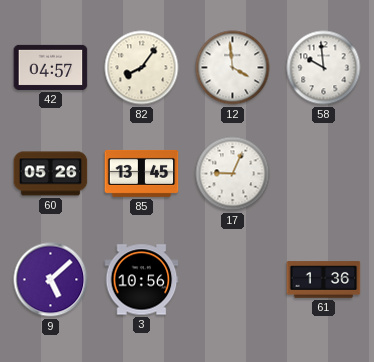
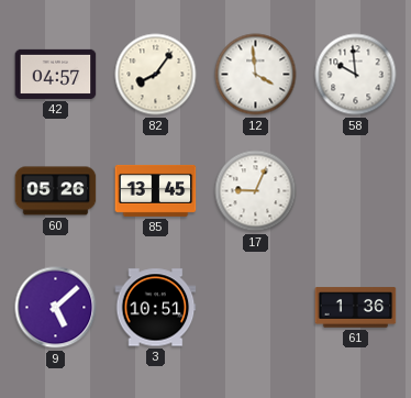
3: 10:56 -> 10:51
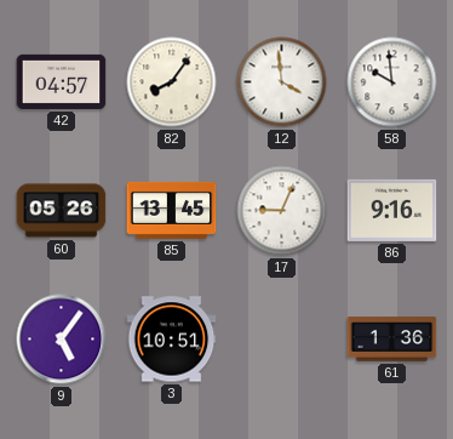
86: none -> 9:16
9: 5:08 -> 5:06
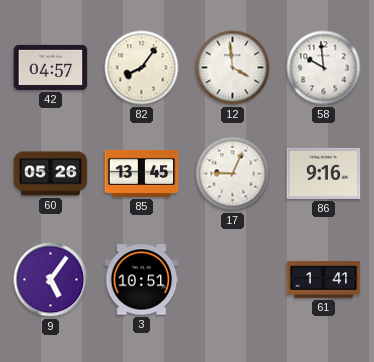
61: 1:36 -> 1:41
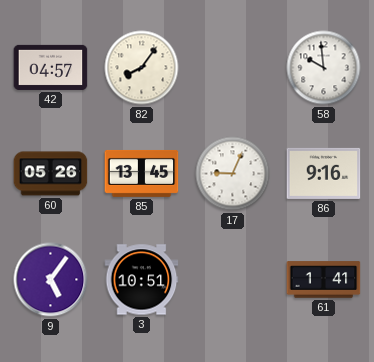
12: 3:59 -> none
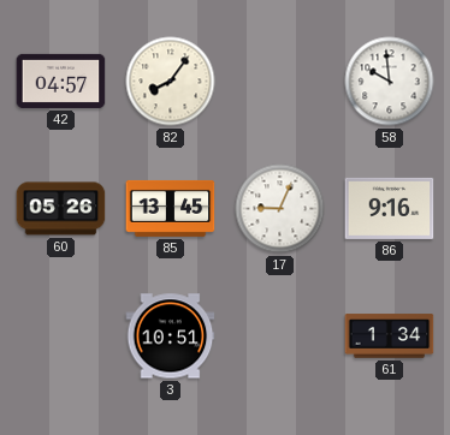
9: 5:06 -> none
61: 1:41 -> 1:34
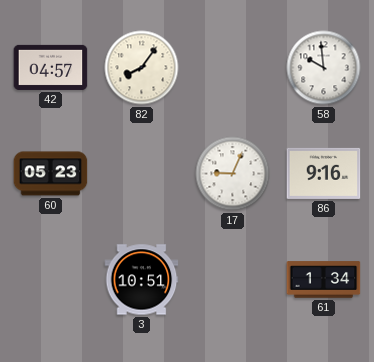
60: 05:26 -> 05:23
85: 13:45 -> none
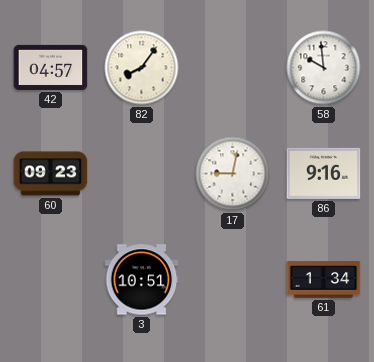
60: 05:23 -> 09:23
17: 9:04 -> 9:02
